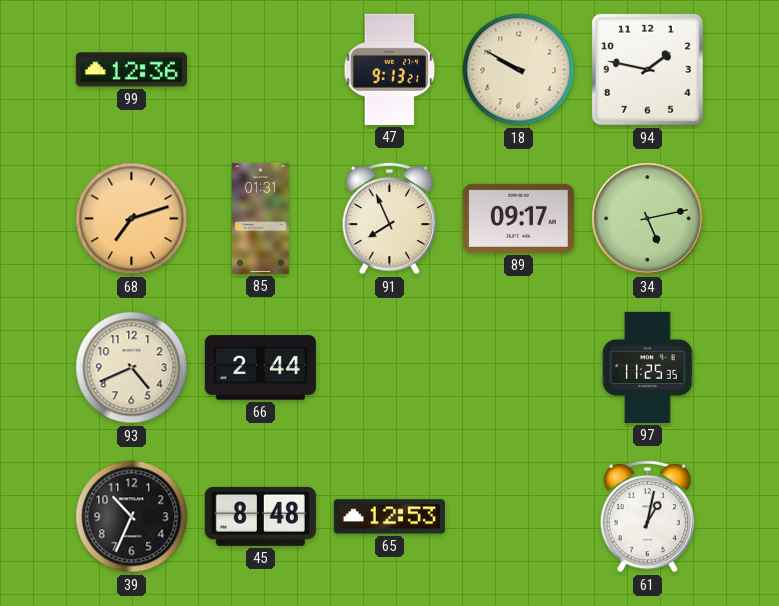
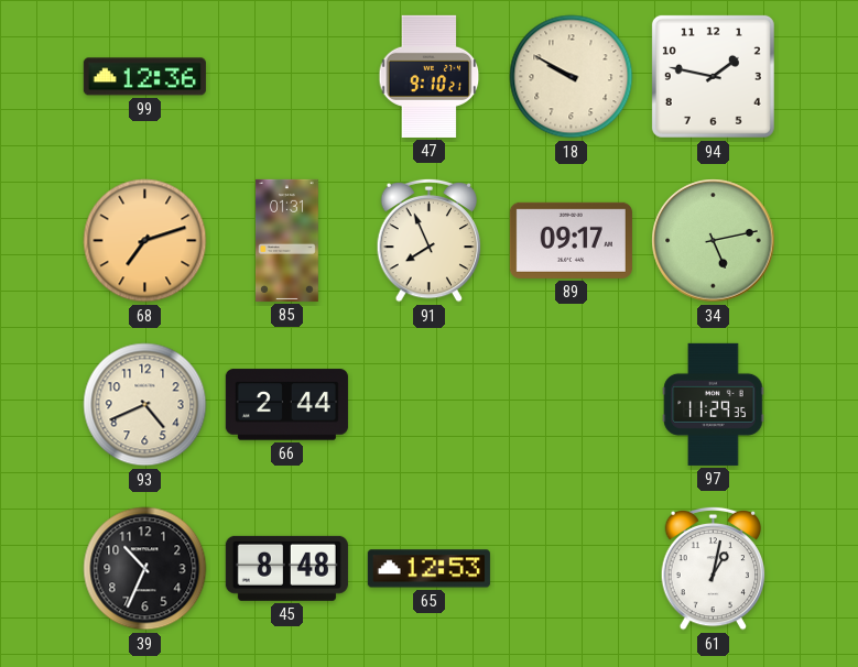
47: 9:13 -> 9:10
97: 11:25 -> 11:29
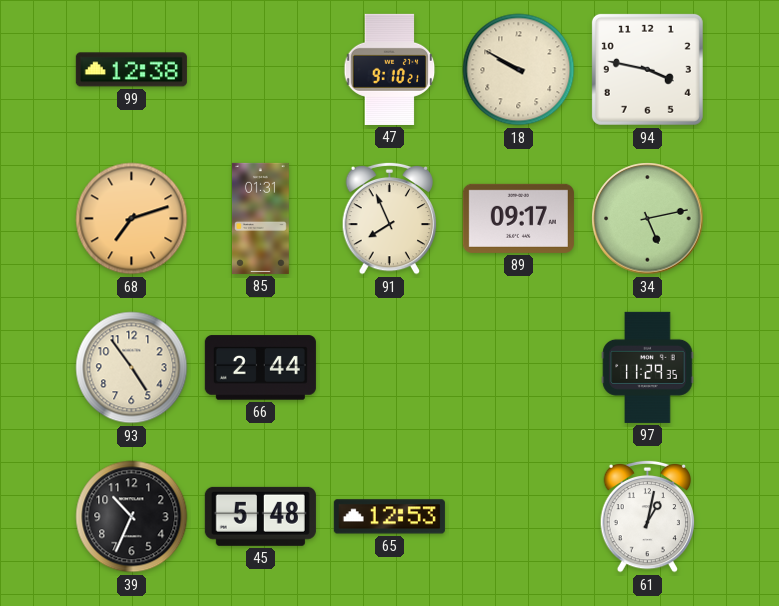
99: 12:36 -> 12:38
94: 1:47 -> 3:47
93: 4:41 -> 4:54
45: 8:48 -> 5:48
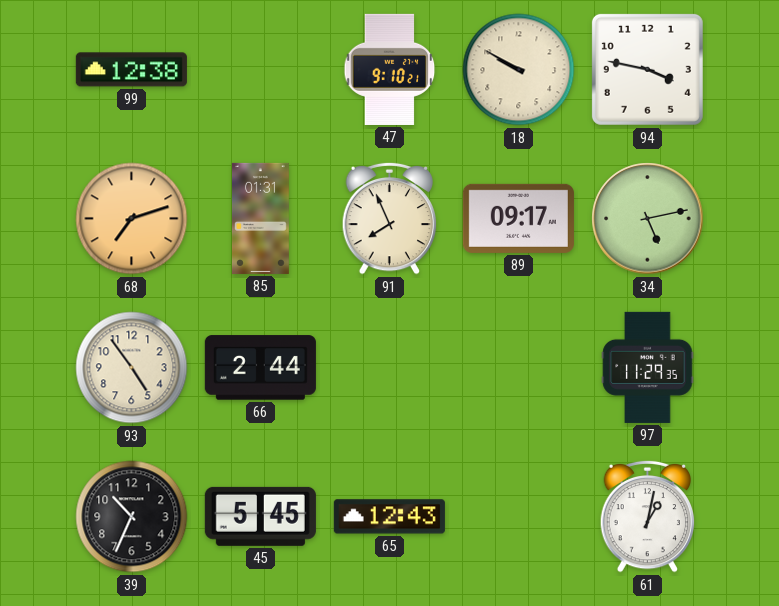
45: 5:48 -> 5:45
65: 12:53 -> 12:43
